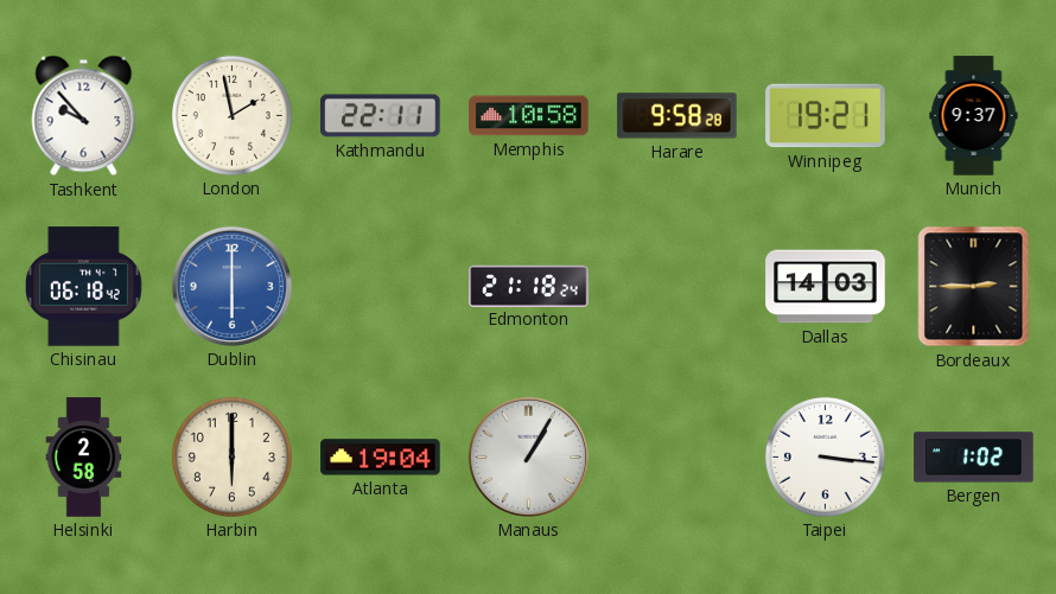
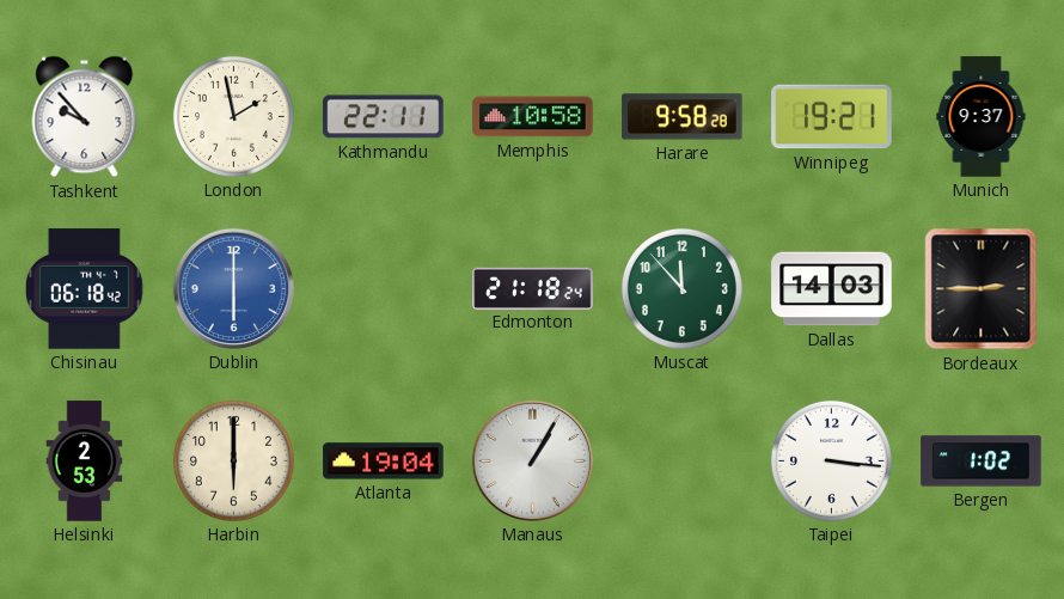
Muscat: none -> 11:53
Helsinki: 2:58 -> 2:53
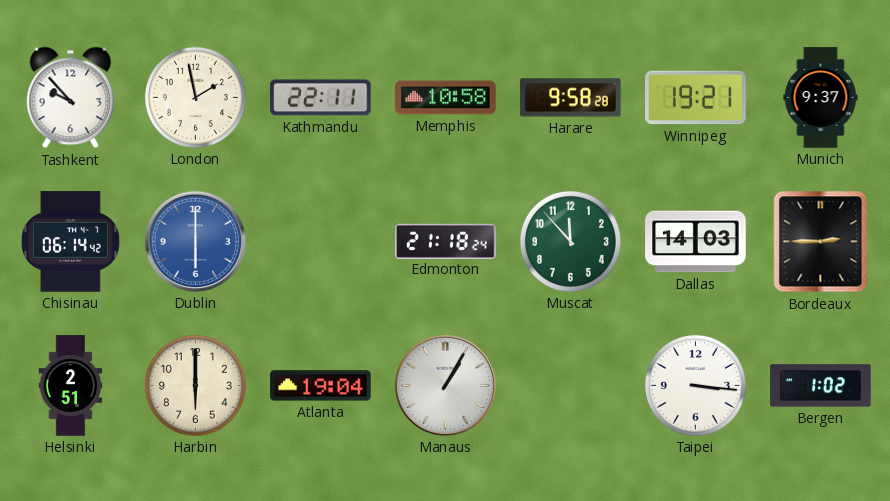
Chisinau: 06:18 -> 06:14
Helsinki: 2:53 -> 2:51
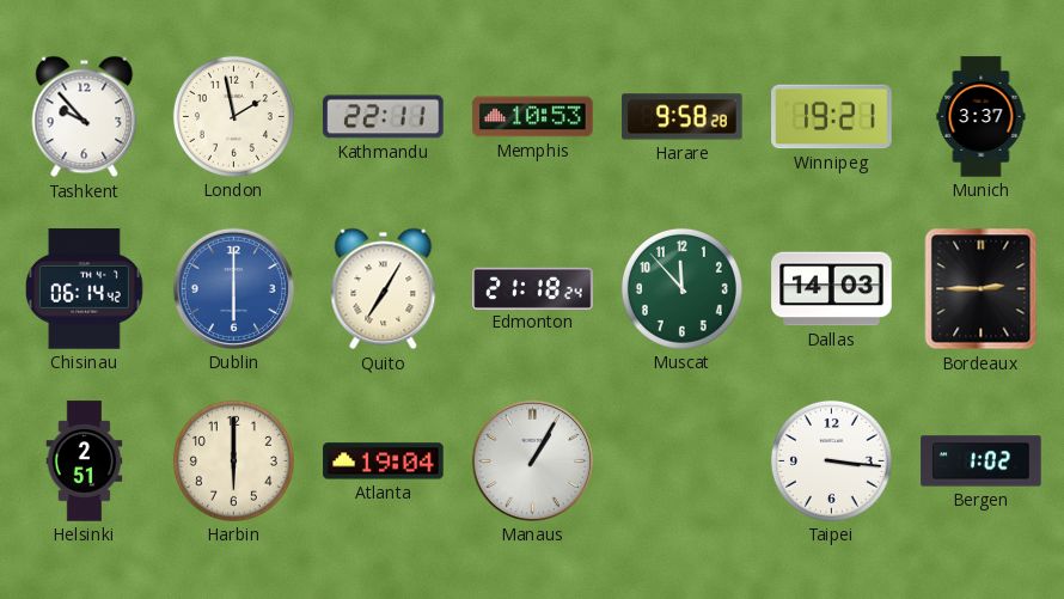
Memphis: 10:58 -> 10:53
Munich: 9:37 -> 3:37
Quito: none -> 7:05
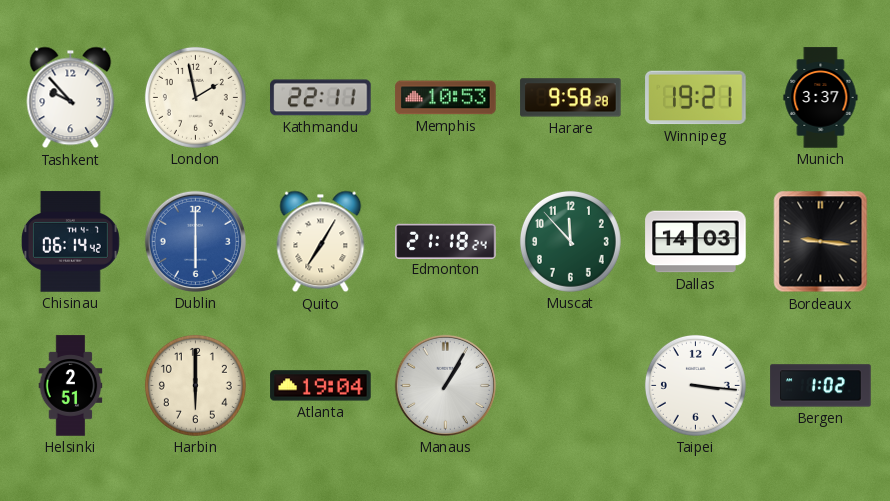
Bordeaux: 2:45 -> 9:16
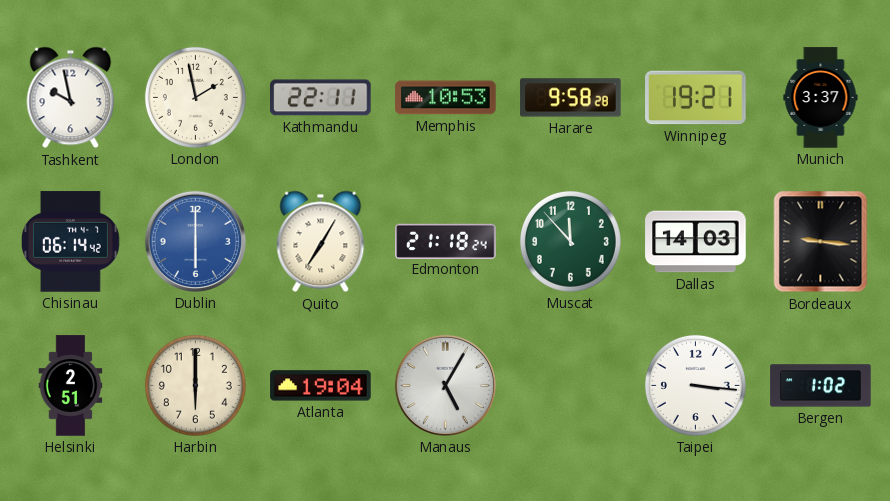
Tashkent: 9:53 -> 9:58
Manaus: 1:05 -> 5:05
